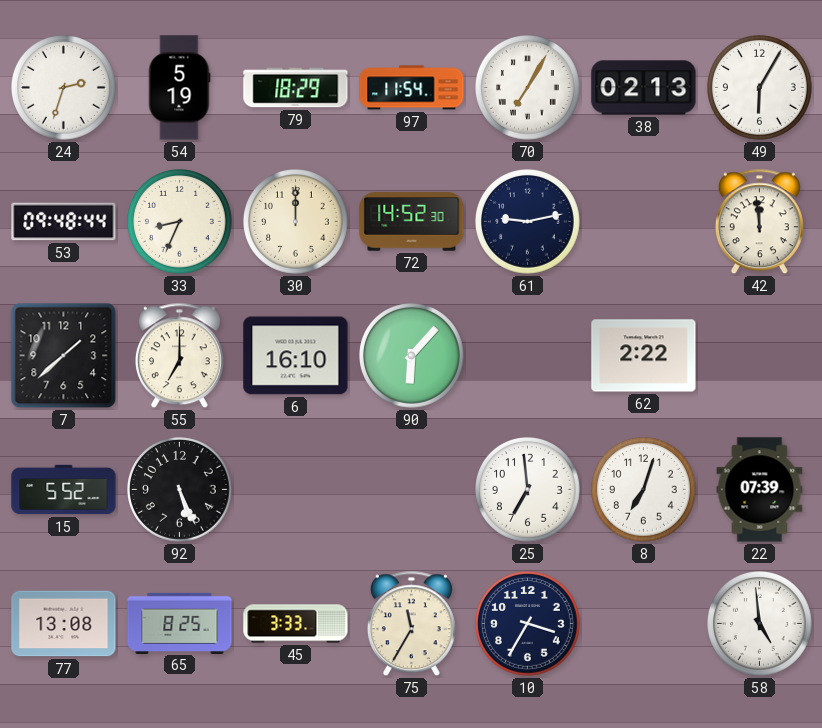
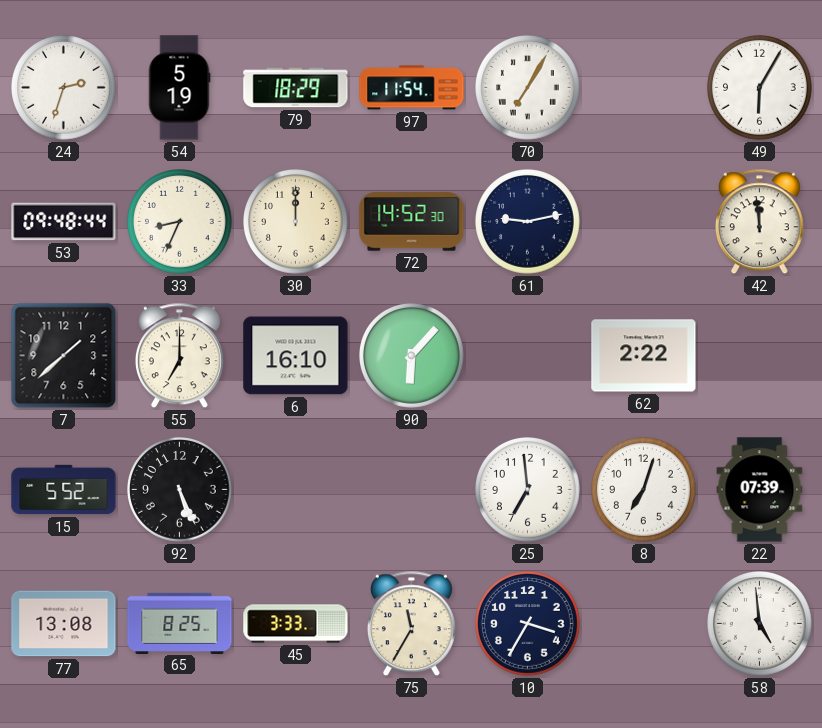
38: 02:13 -> none
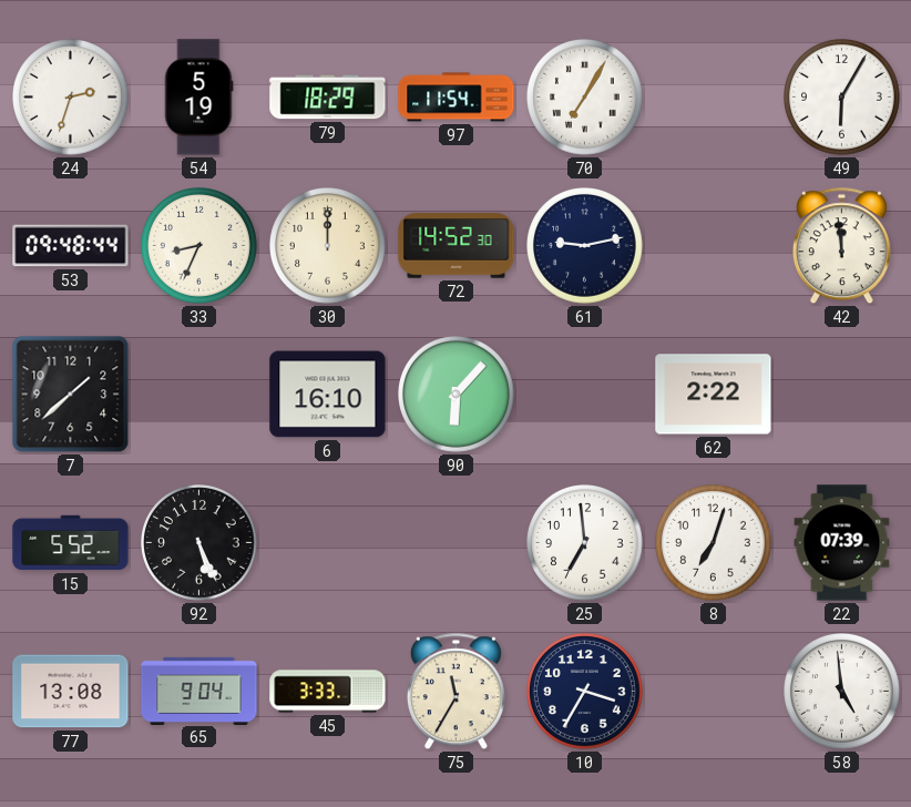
55: 7:00 -> none
65: 8:25 -> 9:04
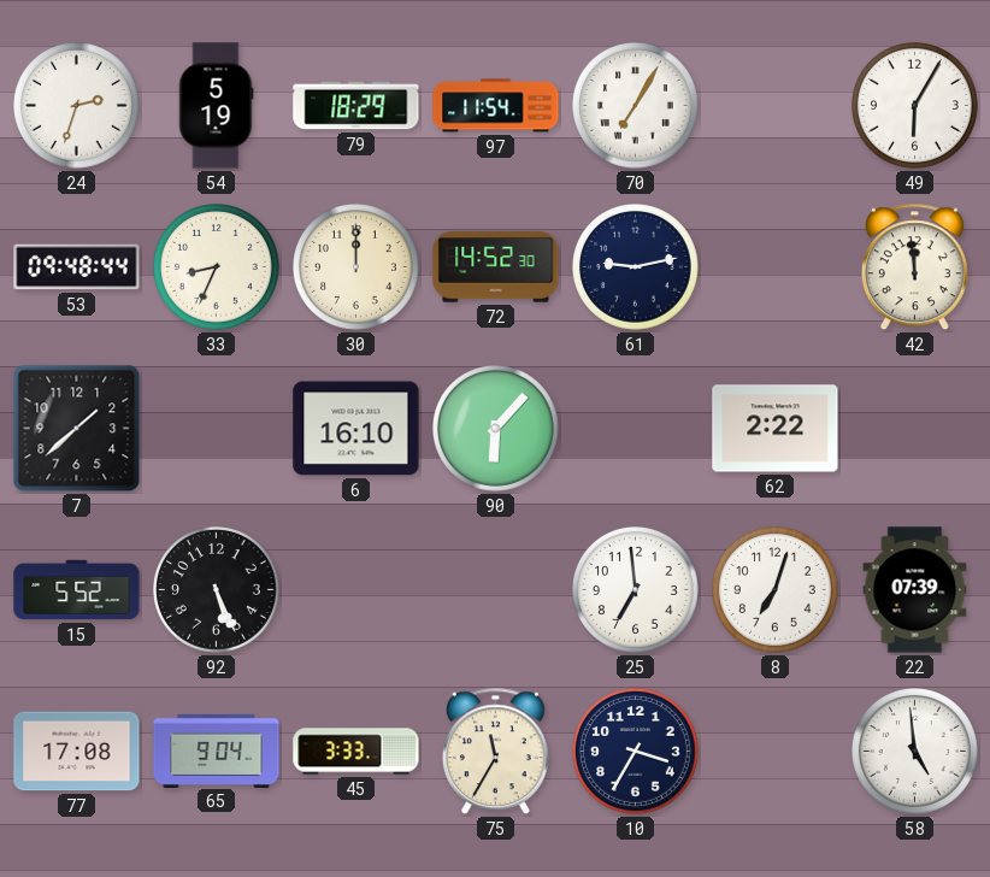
77: 13:08 -> 17:08
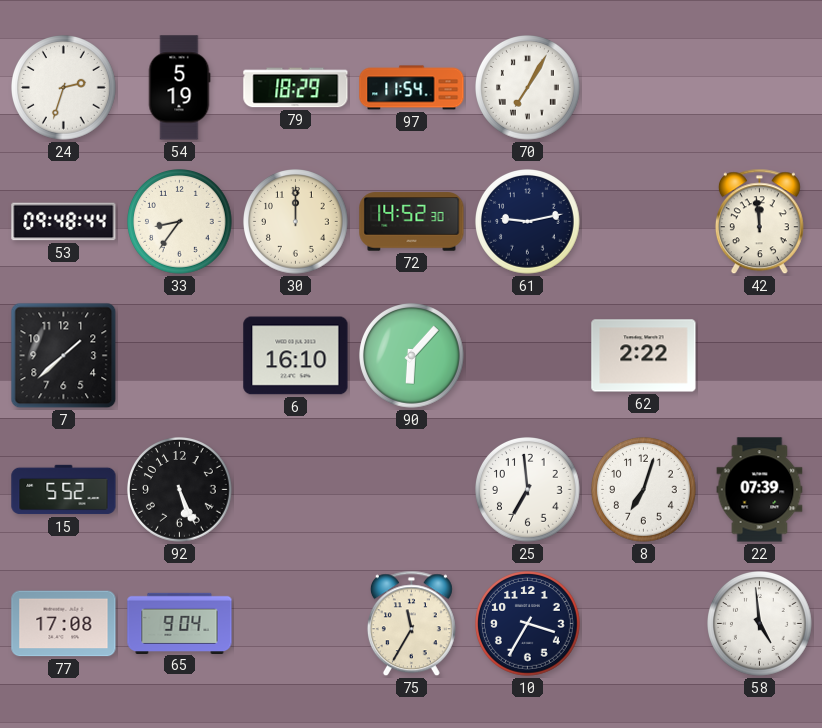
49: 6:05 -> none
33: 8:34 -> 8:36
45: 3:33 -> none
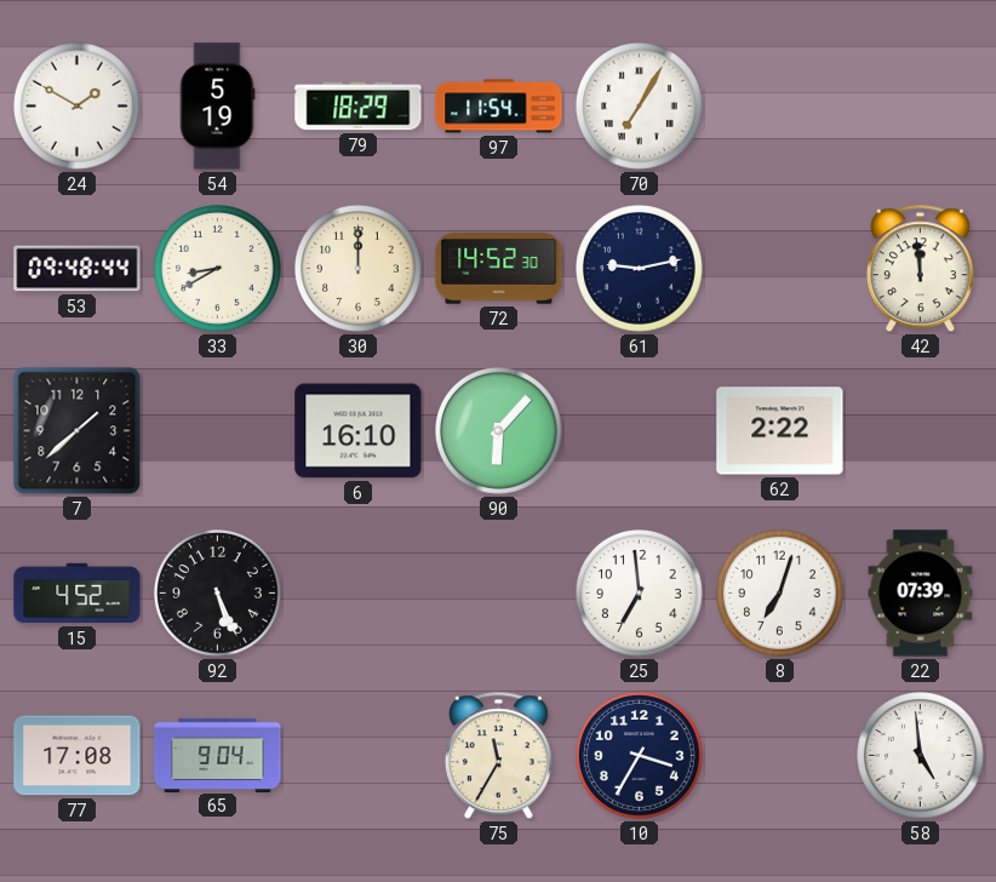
24: 2:33 -> 1:50
33: 8:36 -> 8:40
15: 5:52 -> 4:52
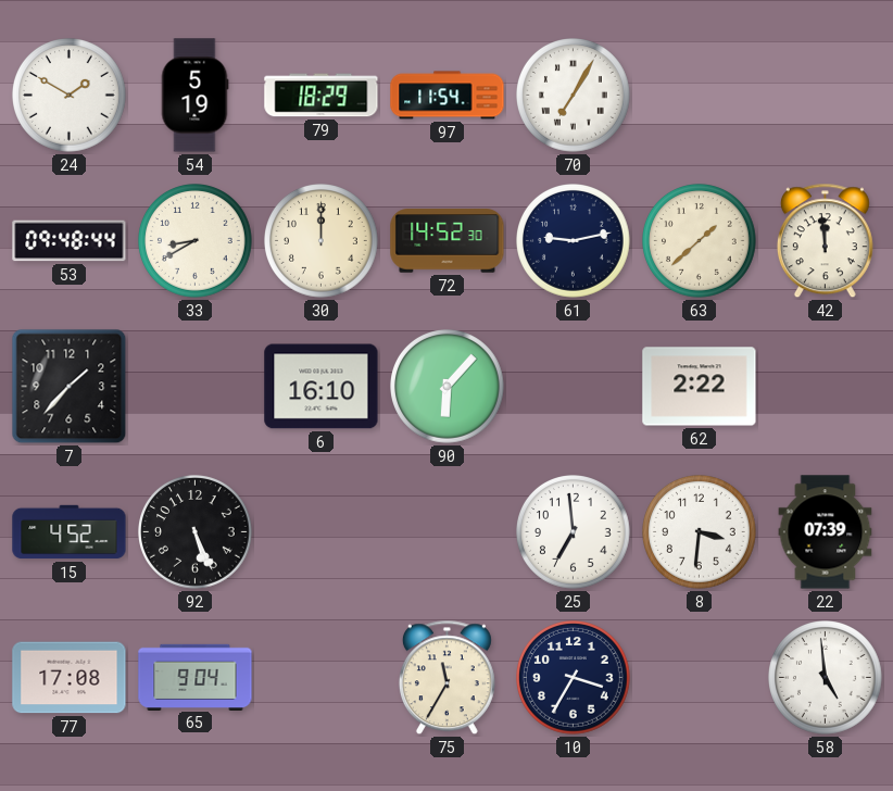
63: none -> 1:38
7: 1:38 -> 1:37
8: 7:03 -> 3:31
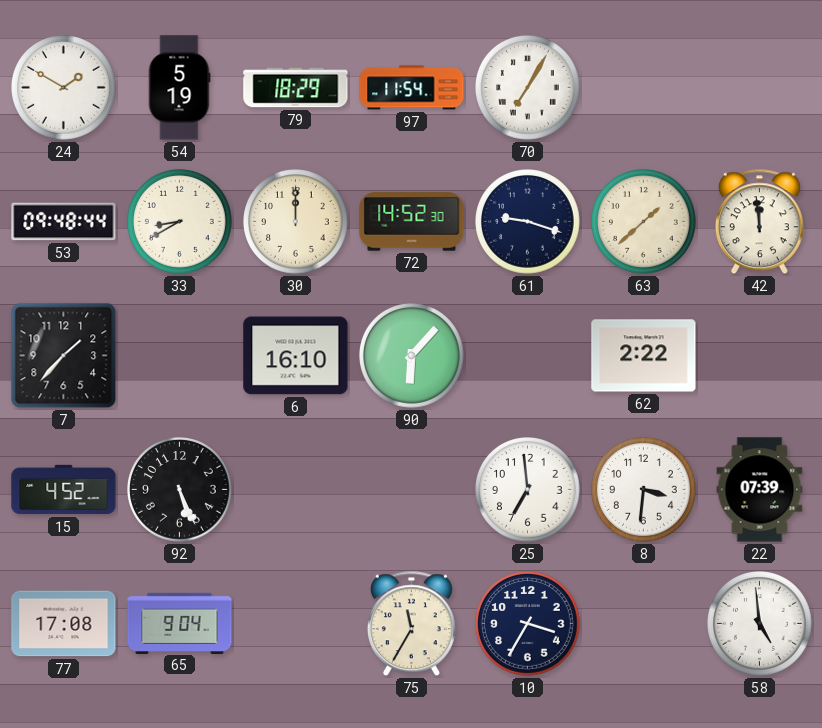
61: 9:13 -> 9:18
